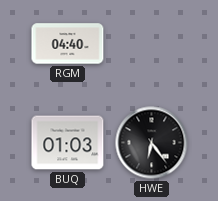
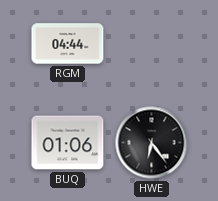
RGM: 04:40 -> 04:44
BUQ: 01:03 -> 01:06
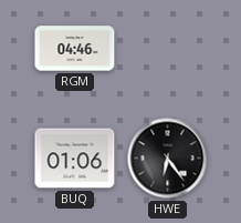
RGM: 04:44 -> 04:46
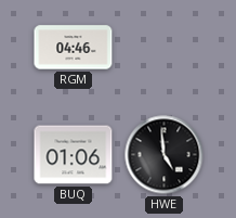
HWE: 6:24 -> 4:59
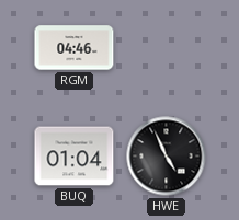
BUQ: 01:06 -> 01:04
HWE: 4:59 -> 4:56
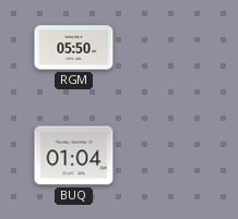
RGM: 04:46 -> 05:50
HWE: 4:56 -> none
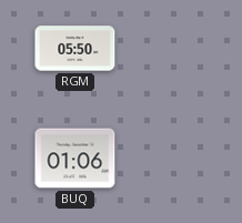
BUQ: 01:04 -> 01:06
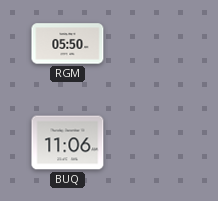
BUQ: 01:06 -> 11:06
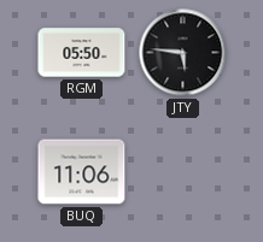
JTY: none -> 5:46
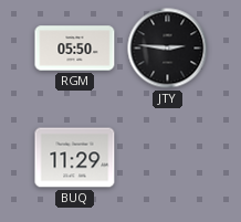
JTY: 5:46 -> 2:46
BUQ: 11:06 -> 11:29
